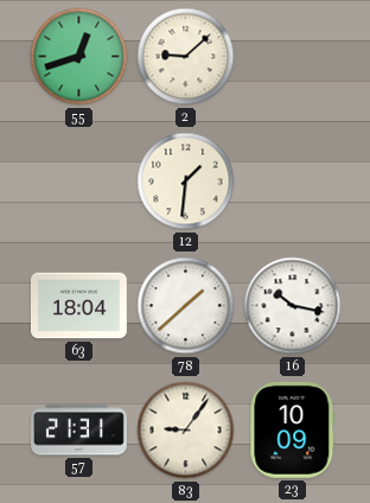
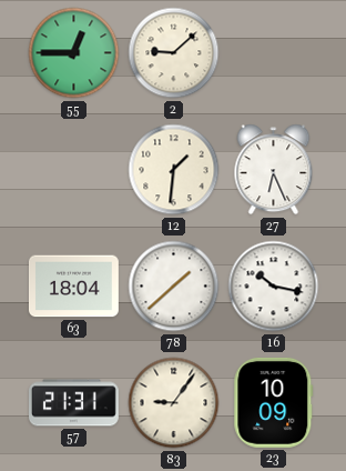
55: 12:42 -> 12:45
27: none -> 6:26
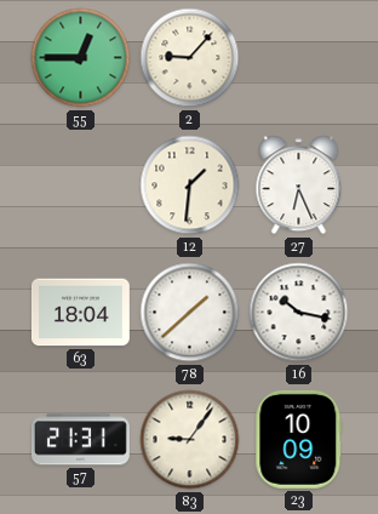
2: 9:08 -> 9:07
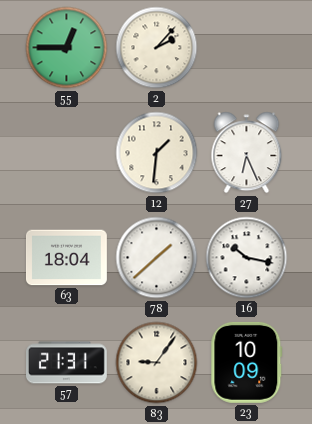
2: 9:07 -> 2:07
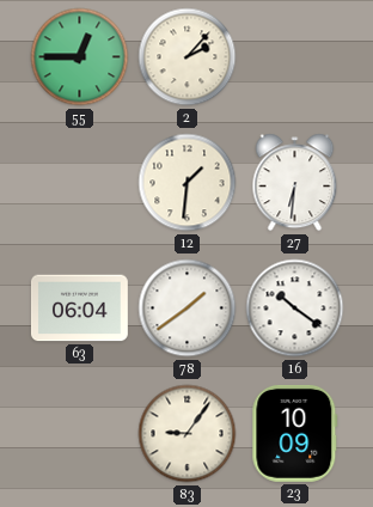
27: 6:26 -> 6:31
63: 18:04 -> 06:04
78: 1:38 -> 1:39
16: 10:17 -> 10:21
57: 21:31 -> none
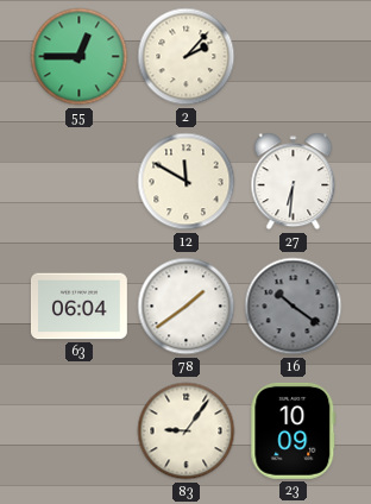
12: 1:31 -> 11:50
16 dial: white -> grey
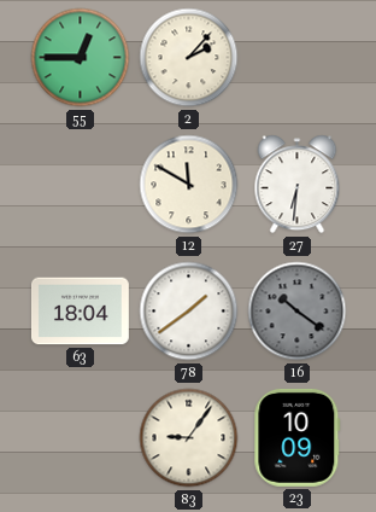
63: 06:04 -> 18:04
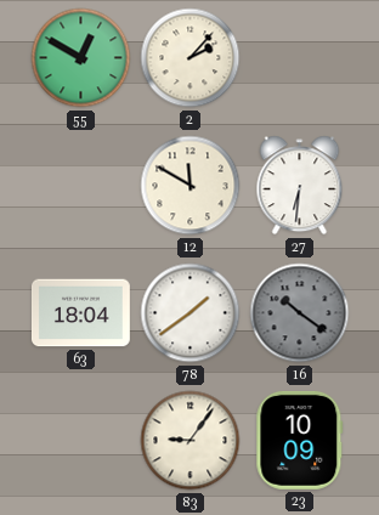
55: 12:45 -> 12:50
